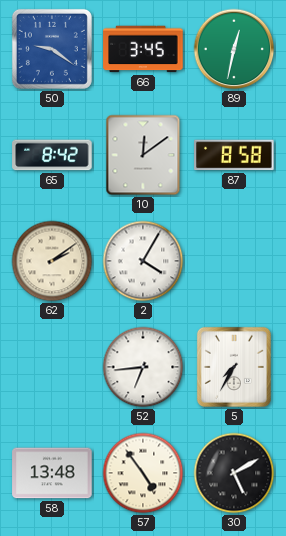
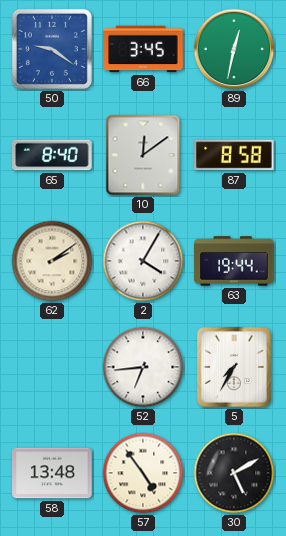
65: 8:42 -> 8:40
63: none -> 19:44
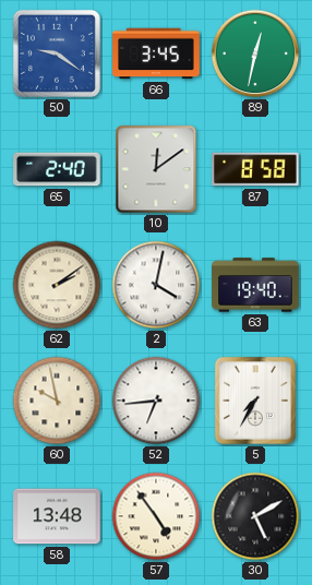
65: 8:40 -> 2:40
2: 4:05 -> 4:02
63: 19:44 -> 19:40
60: none -> 9:58
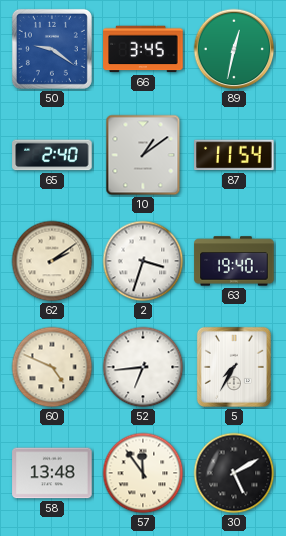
10: 12:09 -> 1:09
87: 8:58 -> 11:54
2: 4:02 -> 3:33
60: 9:58 -> 4:49
57: 4:54 -> 11:54
